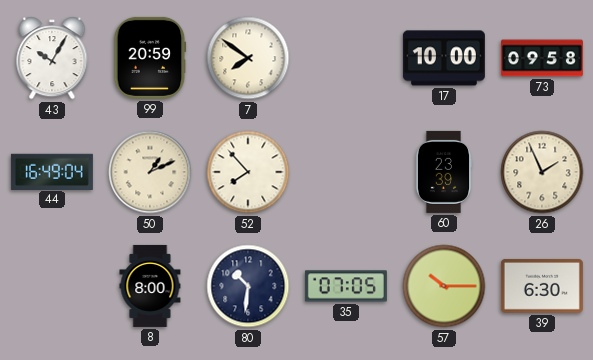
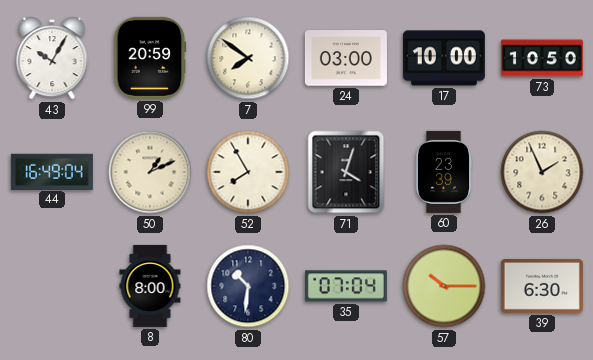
24: none -> 03:00
73: 09:58 -> 10:50
52: 7:53 -> 7:55
71: none -> 4:03
35: 07:05 -> 07:04
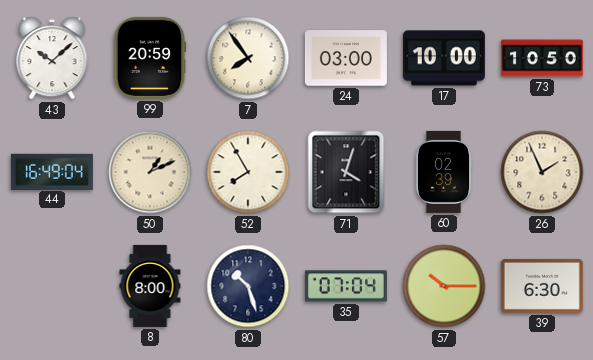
43: 10:05 -> 10:08
7: 7:51 -> 7:54
60: 23:39 -> 02:39
80: 10:31 -> 10:27
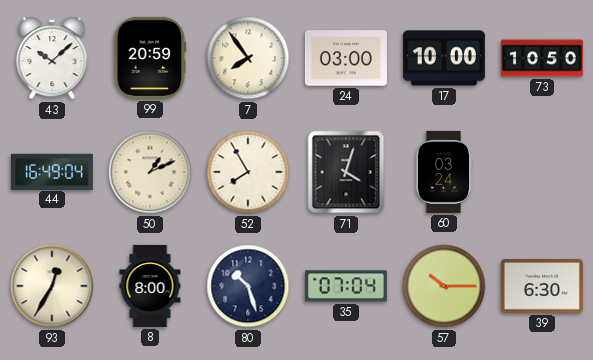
60: 02:39 -> 03:24
26: 1:56 -> none
93: none -> 12:35
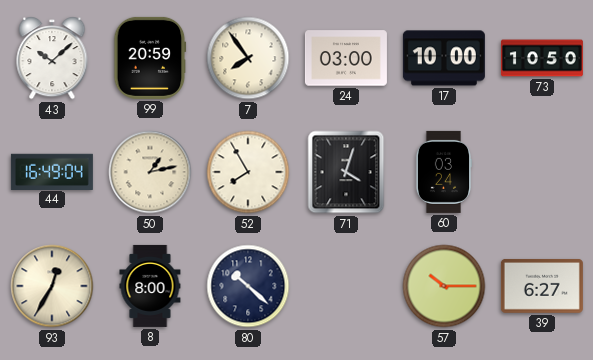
50: 1:11 -> 1:13
80: 10:27 -> 10:22
35: 07:04 -> none
39: 6:30 -> 6:27
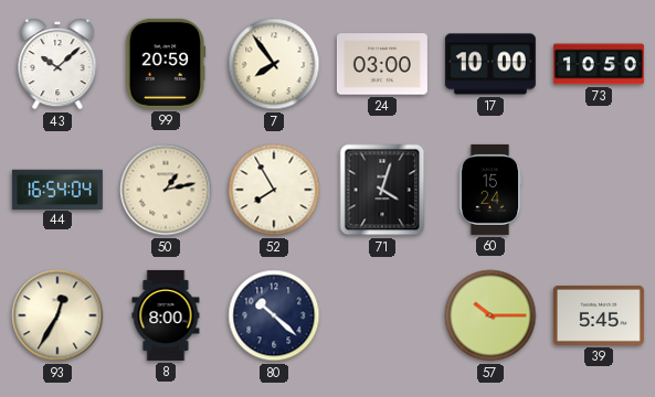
44: 16:49 -> 16:54
60: 03:24 -> 15:24
39: 6:27 -> 5:45
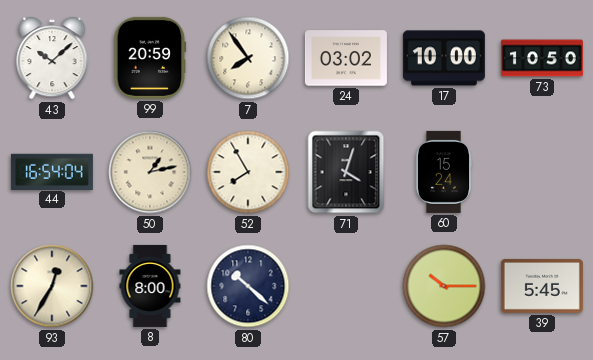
24: 03:00 -> 03:02
